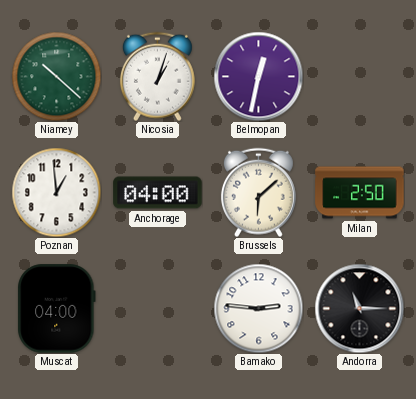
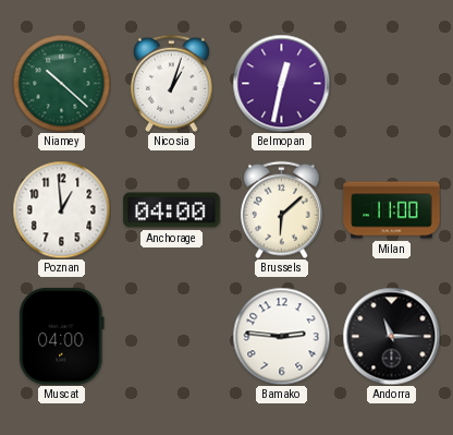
Milan: 2:50 -> 11:00
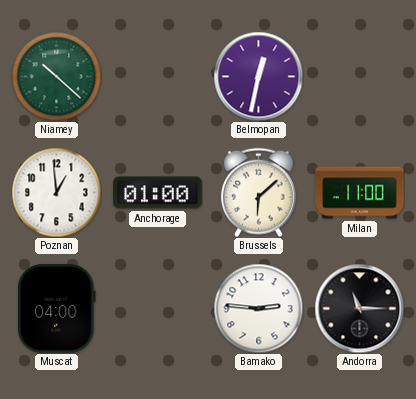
Nicosia: 1:03 -> none
Anchorage: 04:00 -> 01:00
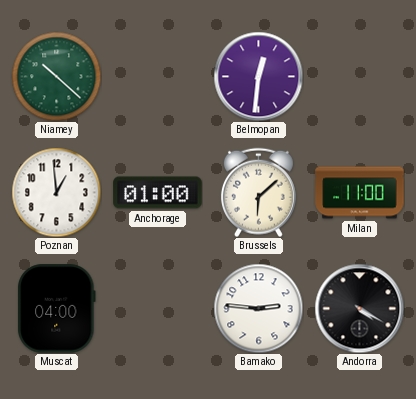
Belmopan: 12:32 -> 12:31
Andorra: 11:15 -> 4:20
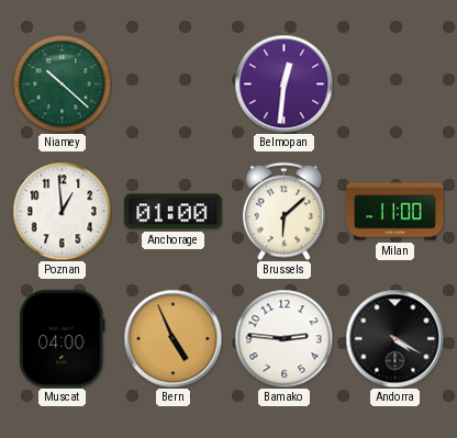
Bern: none -> 4:56
